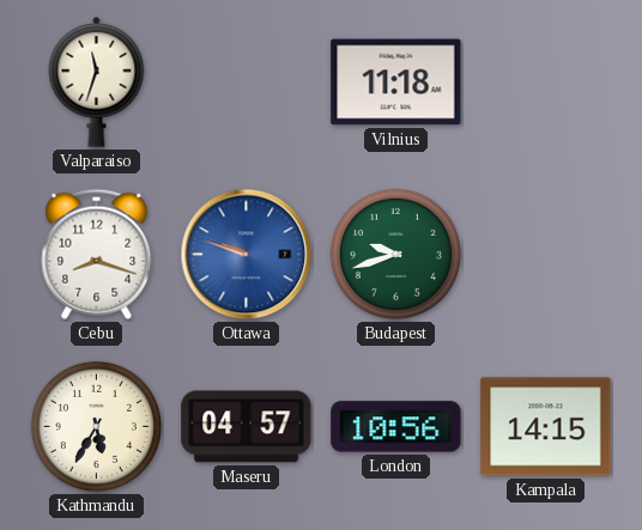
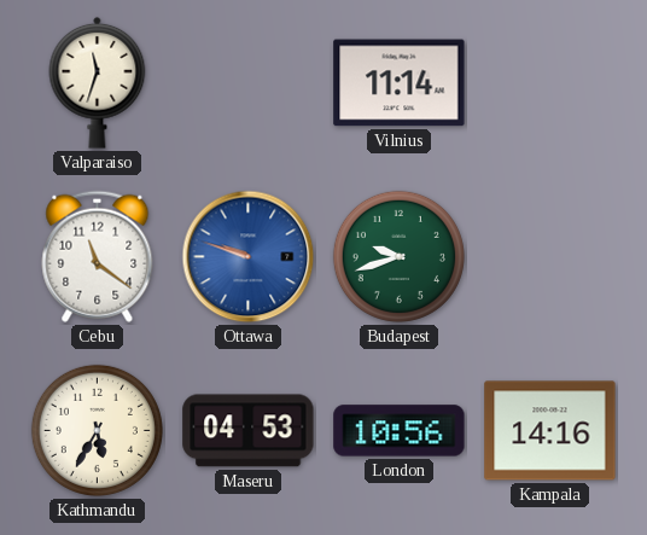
Vilnius: 11:18 -> 11:14
Cebu: 8:18 -> 11:21
Maseru: 04:57 -> 04:53
Kampala: 14:15 -> 14:16
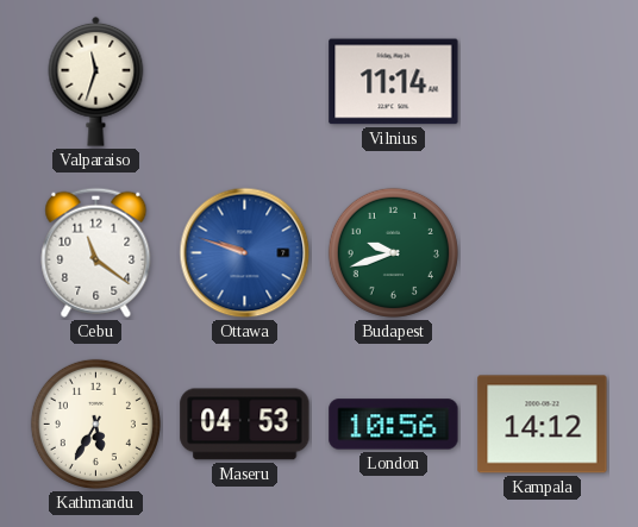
Kampala: 14:16 -> 14:12
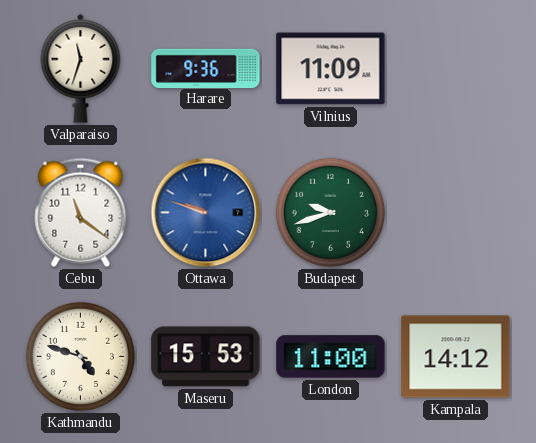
Harare: none -> 9:36
Vilnius: 11:14 -> 11:09
Kathmandu: 5:35 -> 4:48
Maseru: 04:53 -> 15:53
London: 10:56 -> 11:00
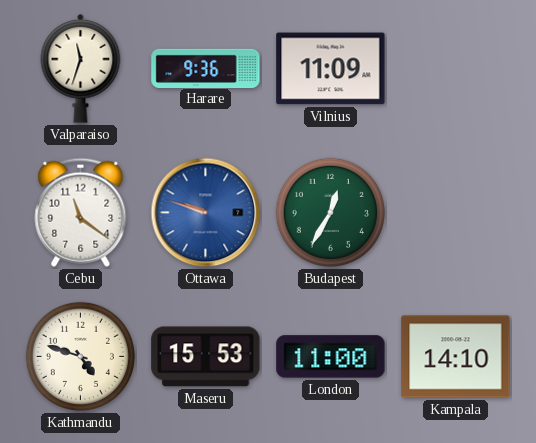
Budapest: 9:42 -> 12:35
Kampala: 14:12 -> 14:10
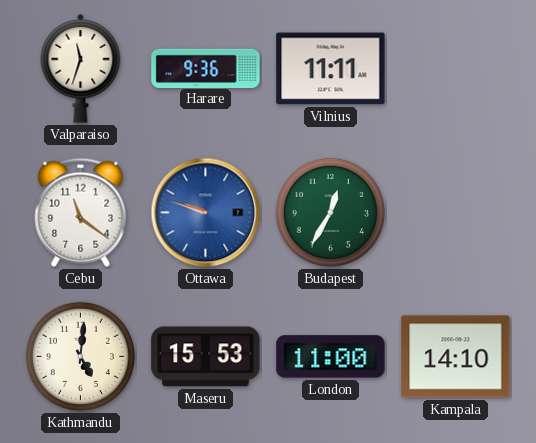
Vilnius: 11:09 -> 11:11
Kathmandu: 4:48 -> 5:01
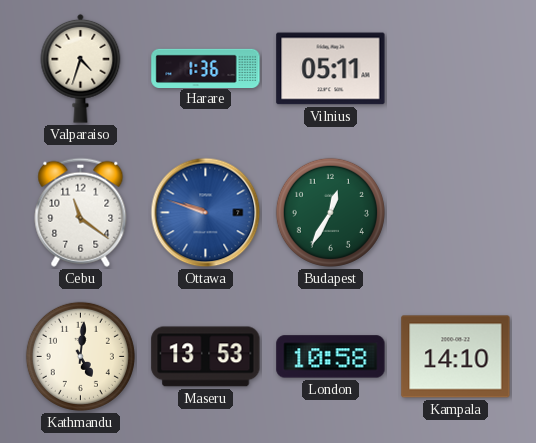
Valparaiso: 11:33 -> 4:33
Harare: 9:36 -> 1:36
Vilnius: 11:11 -> 05:11
Maseru: 15:53 -> 13:53
London: 11:00 -> 10:58
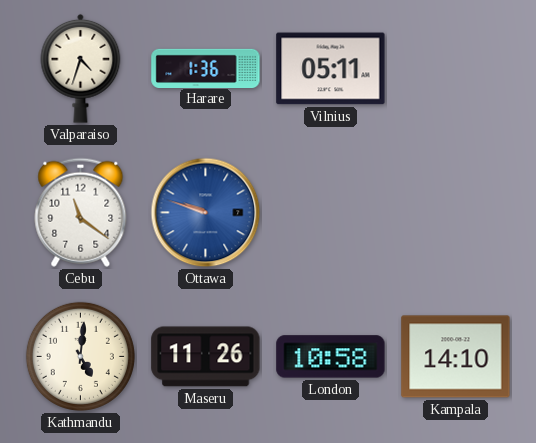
Budapest: 12:35 -> none
Maseru: 13:53 -> 11:26
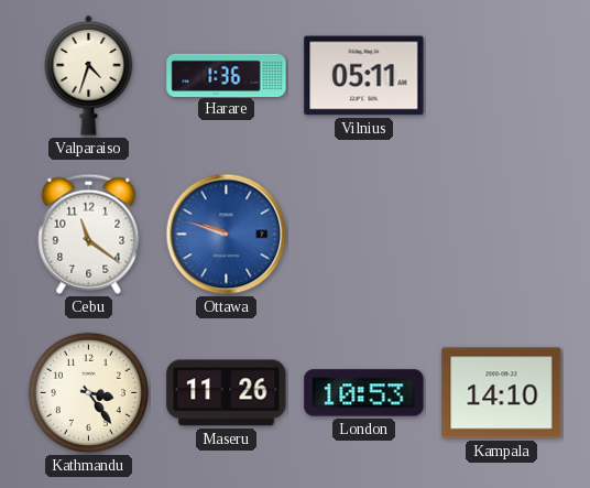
Kathmandu: 5:01 -> 3:24
London: 10:58 -> 10:53
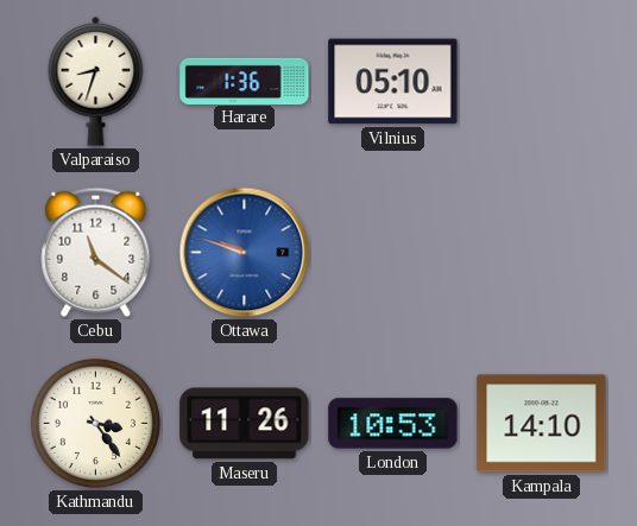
Valparaiso: 4:33 -> 8:33
Vilnius: 05:11 -> 05:10
